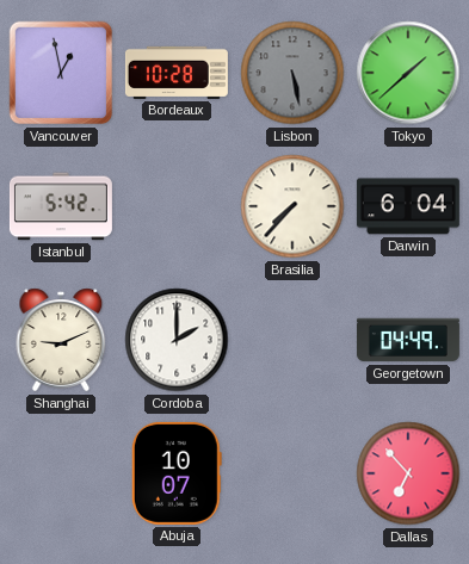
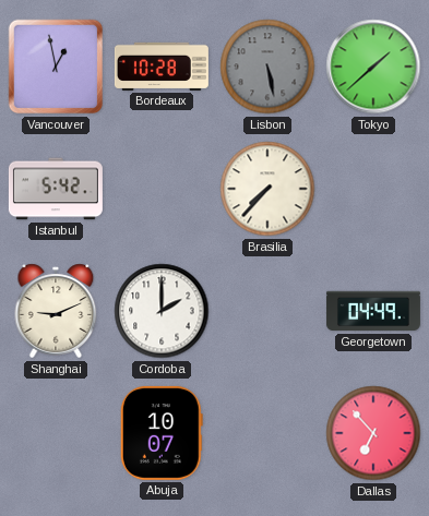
Darwin: 6:04 -> none
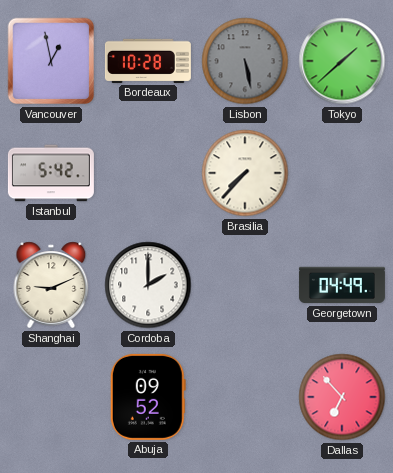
Abuja: 10:07 -> 09:52
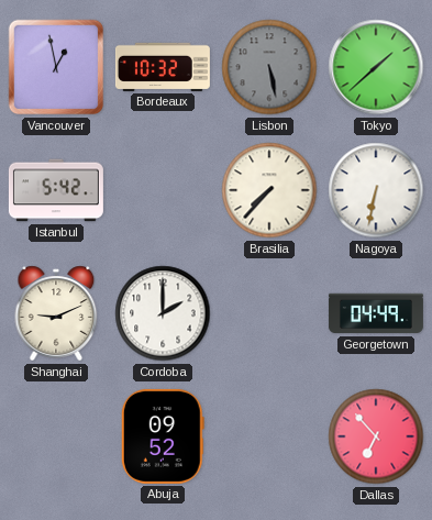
Bordeaux: 10:28 -> 10:32
Nagoya: none -> 6:32
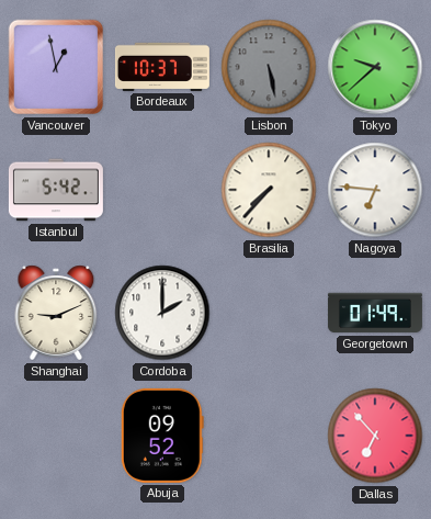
Bordeaux: 10:32 -> 10:37
Tokyo: 1:38 -> 9:38
Nagoya: 6:32 -> 6:46
Georgetown: 04:49 -> 01:49
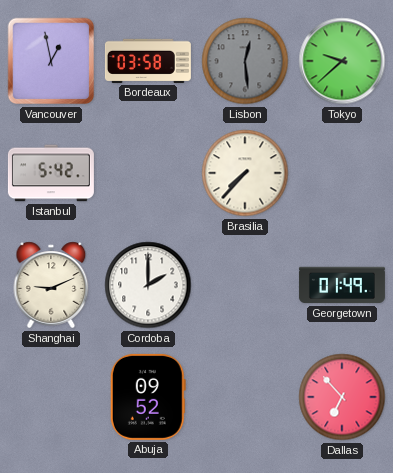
Bordeaux: 10:37 -> 03:58
Lisbon: 5:28 -> 12:29
Nagoya: 6:46 -> none
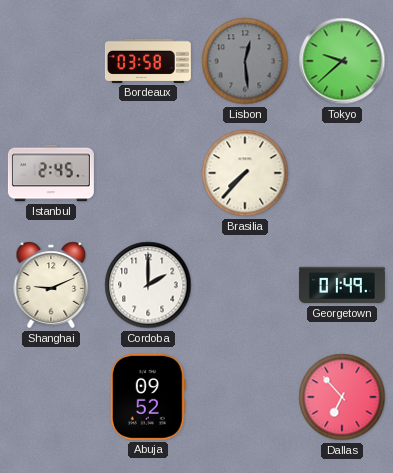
Vancouver: 12:58 -> none
Istanbul: 5:42 -> 2:45
